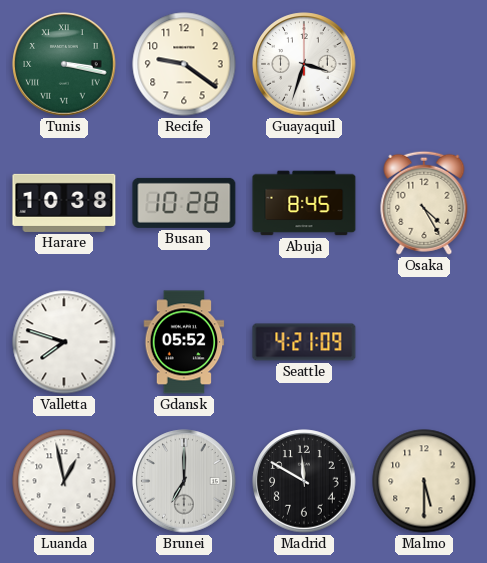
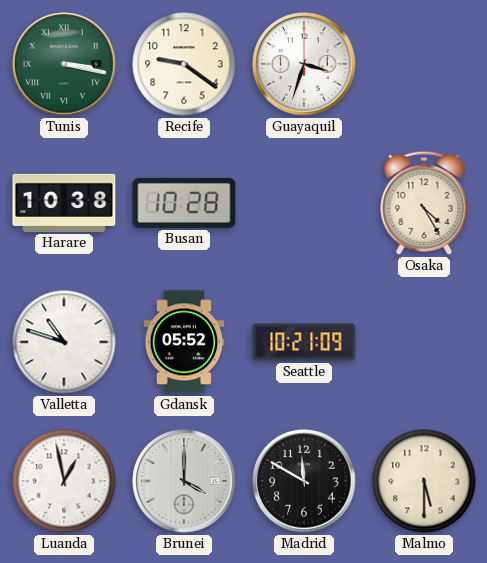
Abuja: 8:45 -> none
Valletta: 7:48 -> 10:48
Seattle: 4:21 -> 10:21
Brunei: 7:00 -> 4:00
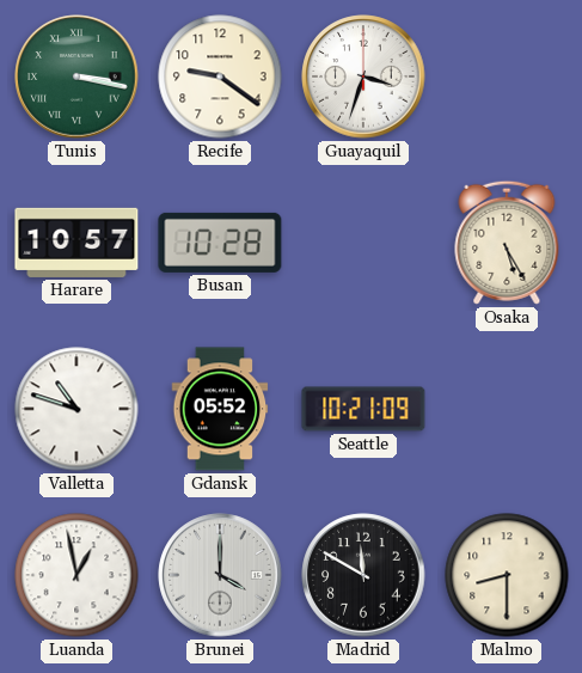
Harare: 10:38 -> 10:57
Osaka: 4:25 -> 5:25
Malmo: 5:30 -> 8:30
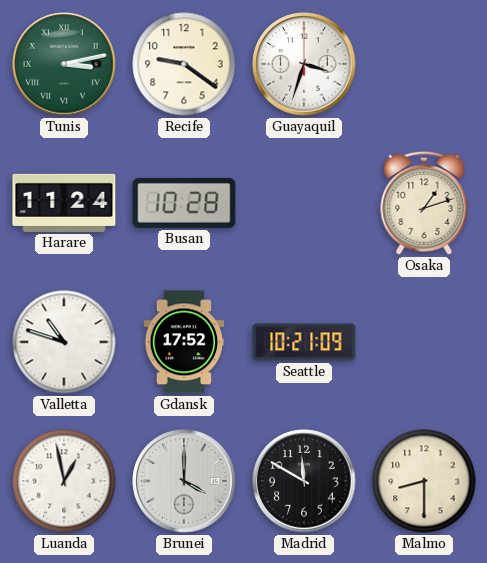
Tunis: 3:17 -> 3:13
Harare: 10:57 -> 11:24
Osaka: 5:25 -> 1:12
Gdansk: 05:52 -> 17:52
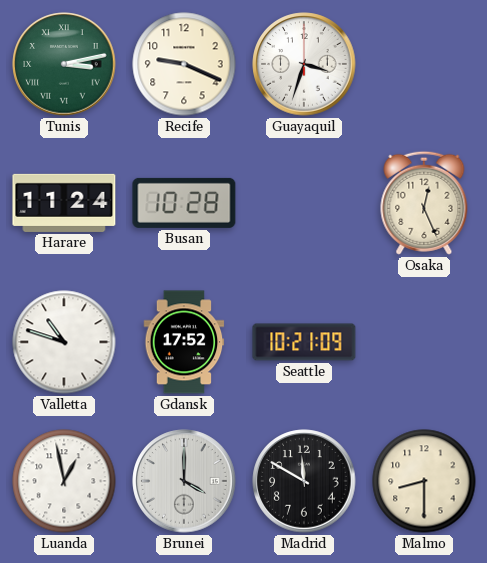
Recife: 9:21 -> 9:19
Osaka: 1:12 -> 12:26
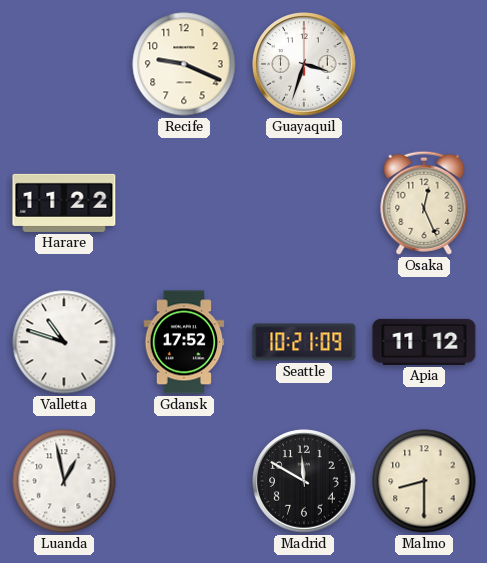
Tunis: 3:13 -> none
Harare: 11:24 -> 11:22
Busan: 10:28 -> none
Apia: none -> 11:12
Brunei: 4:00 -> none
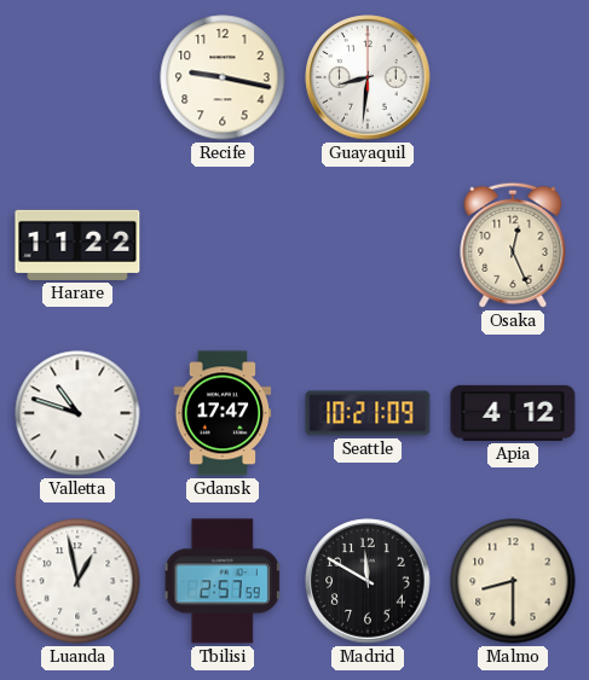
Recife: 9:19 -> 9:17
Guayaquil: 3:33 -> 8:31
Gdansk: 17:52 -> 17:47
Apia: 11:12 -> 4:12
Tbilisi: none -> 2:57
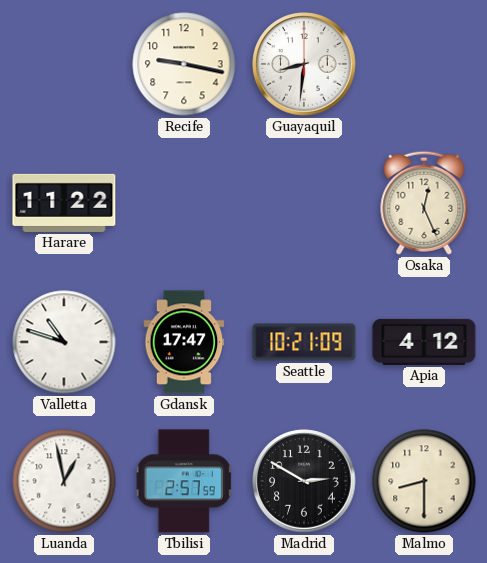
Madrid: 11:50 -> 2:50
